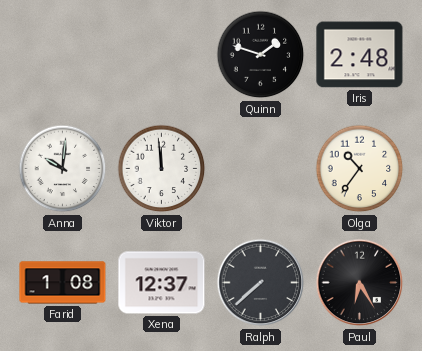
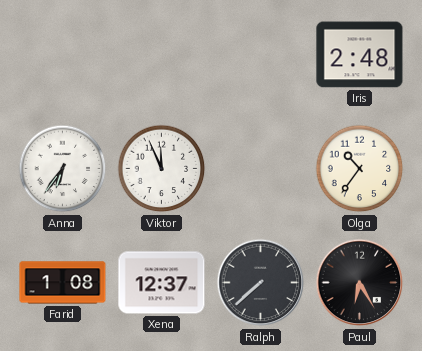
Quinn: 1:48 -> none
Anna: 10:01 -> 6:36
Viktor: 11:59 -> 11:56
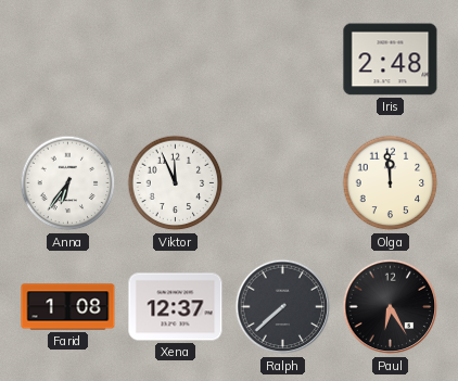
Olga: 10:36 -> 11:59
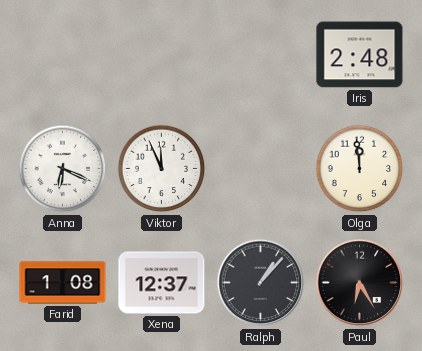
Anna: 6:36 -> 6:19
Ralph: 7:38 -> 1:07
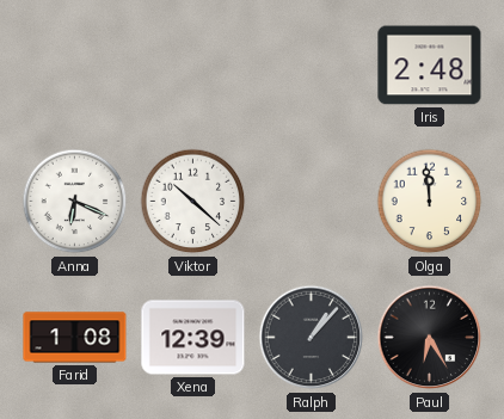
Viktor: 11:56 -> 10:22
Xena: 12:37 -> 12:39
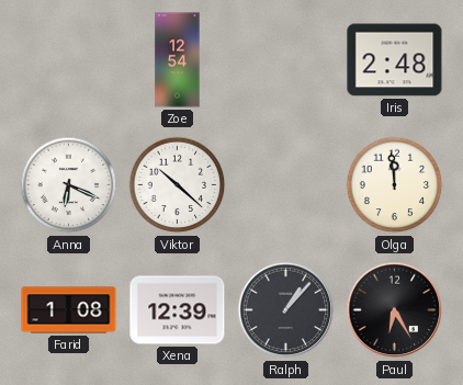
Zoe: none -> 12:54
